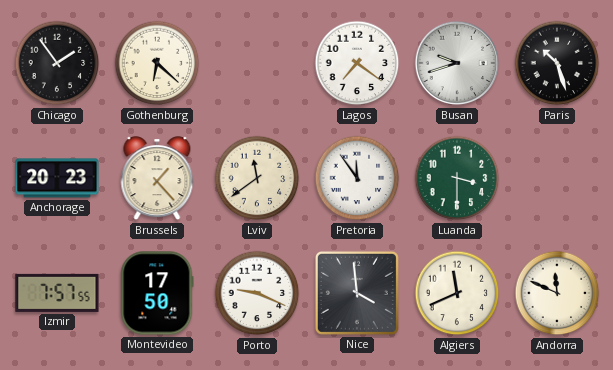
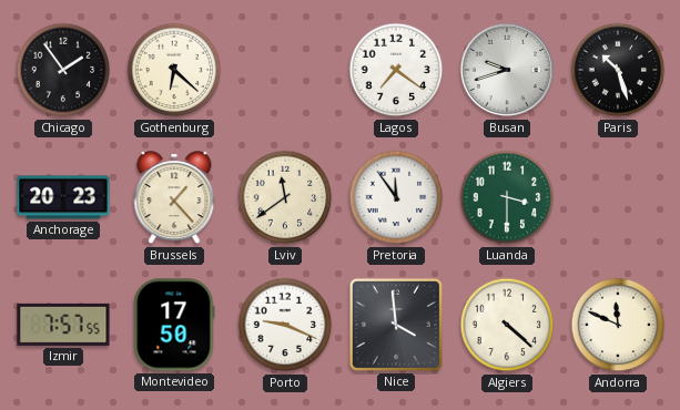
Algiers: 11:41 -> 4:22
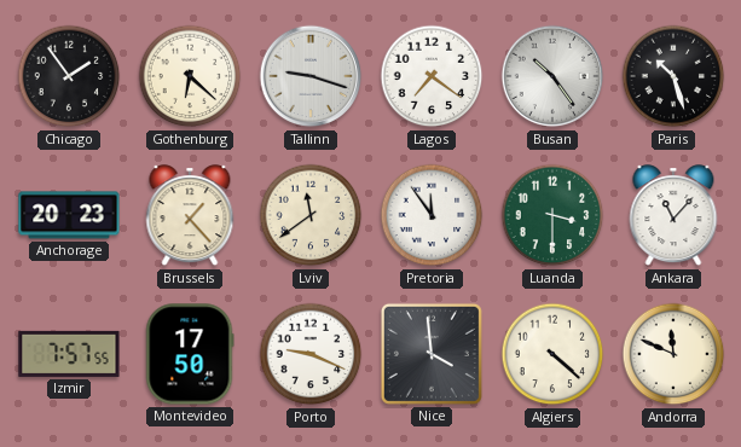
Tallinn: none -> 9:18
Busan: 9:42 -> 10:24
Ankara: none -> 11:07
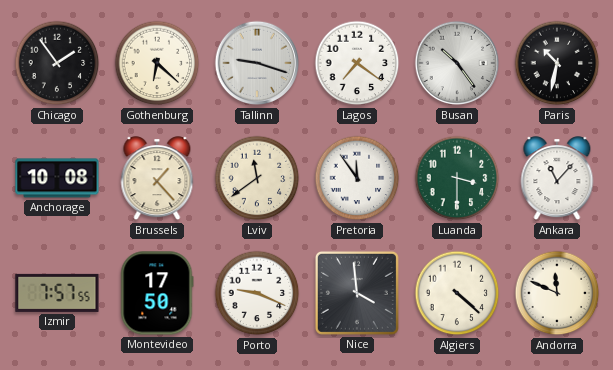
Paris: 10:27 -> 10:32
Anchorage: 20:23 -> 10:08
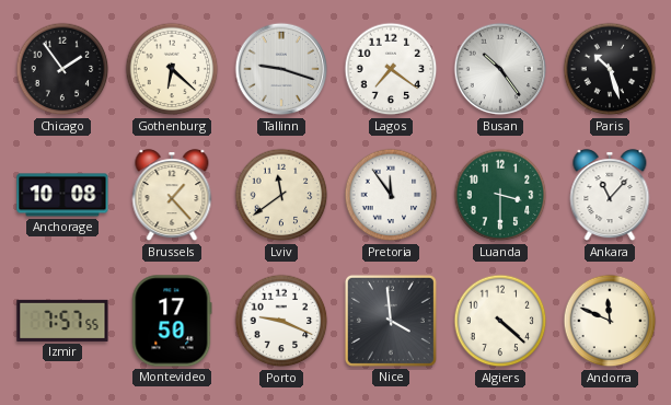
Paris: 10:32 -> 10:27
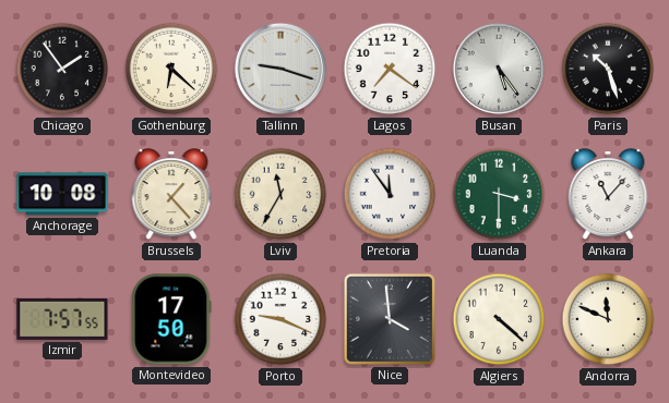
Busan: 10:24 -> 5:24
Lviv: 11:39 -> 11:35
